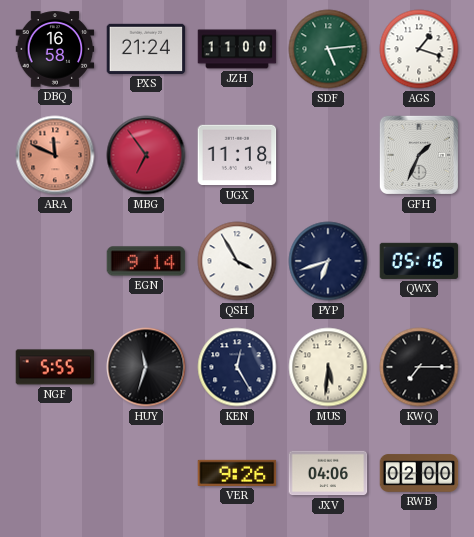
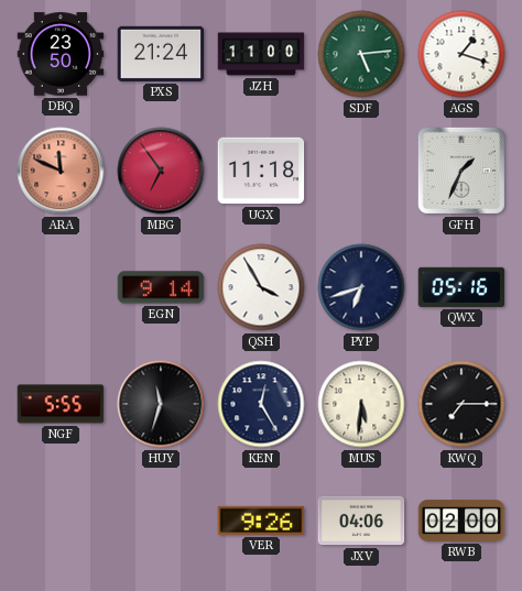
DBQ: 16:58 -> 23:50
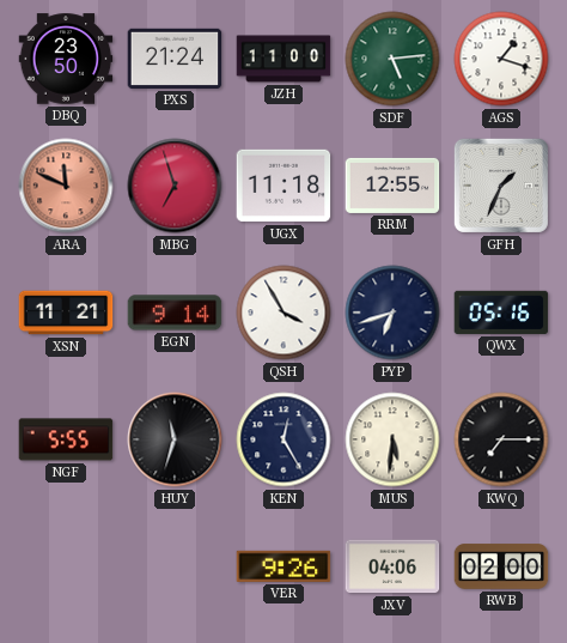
MBG: 6:54 -> 6:57
RRM: none -> 12:55
XSN: none -> 11:21
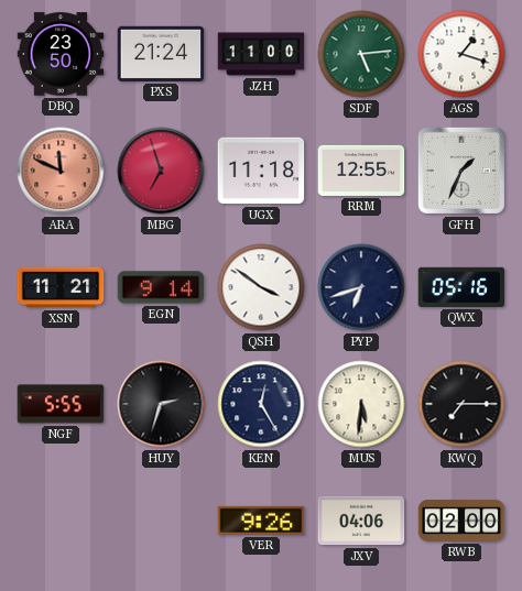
QSH: 3:55 -> 3:51
HUY: 11:33 -> 2:33
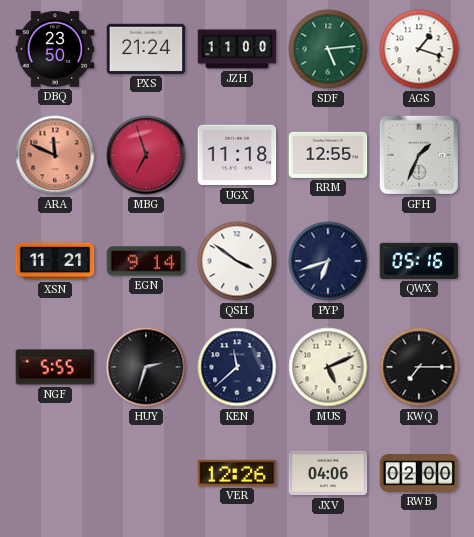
KEN: 12:25 -> 11:38
MUS: 5:31 -> 5:11
VER: 9:26 -> 12:26
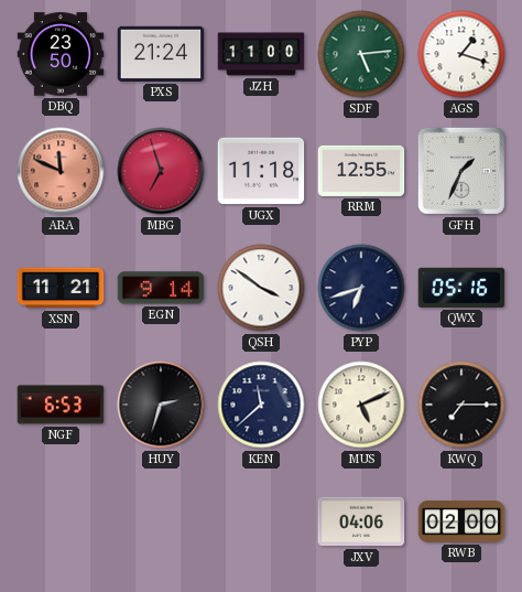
NGF: 5:55 -> 6:53
VER: 12:26 -> none
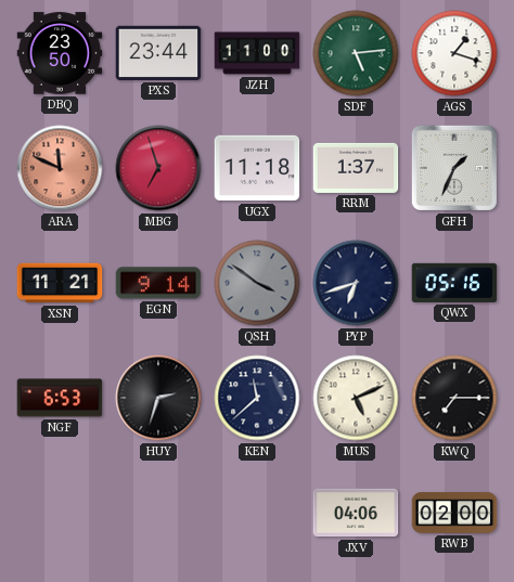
PXS: 21:24 -> 23:44
RRM: 12:55 -> 1:37
QSH dial: white -> grey
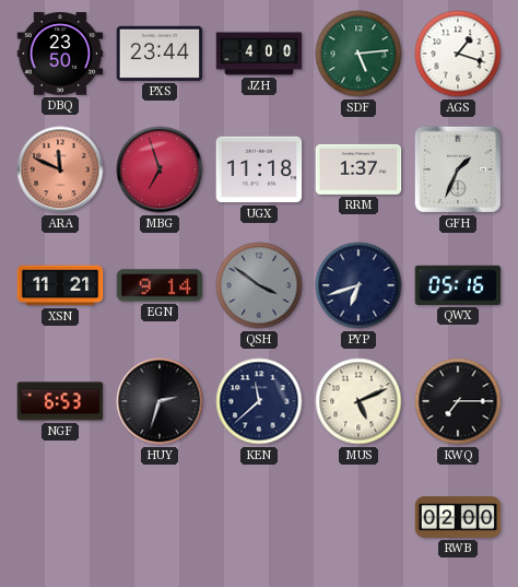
JZH: 11:00 -> 4:00
JXV: 04:06 -> none
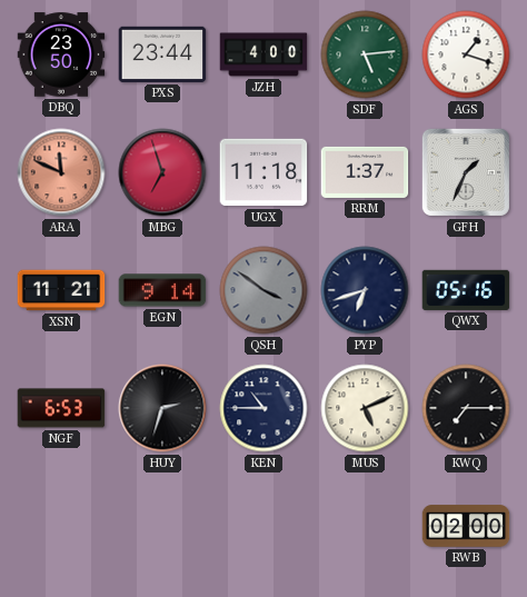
KEN: 11:38 -> 10:45
